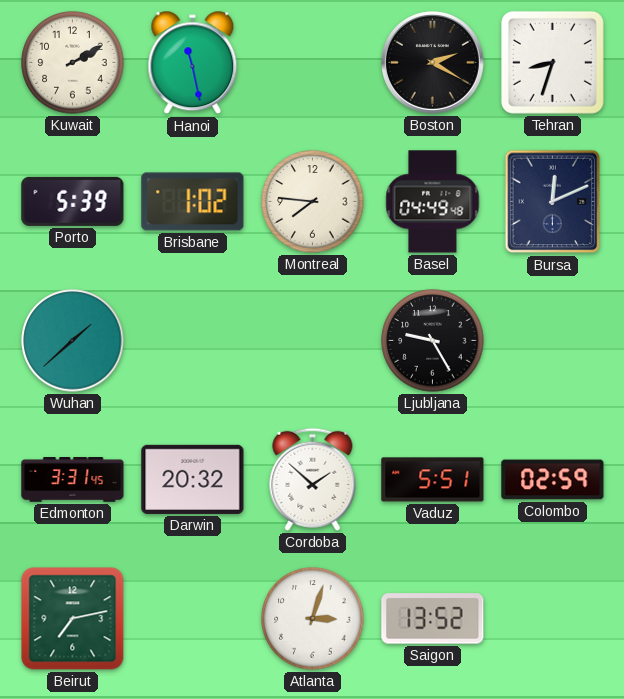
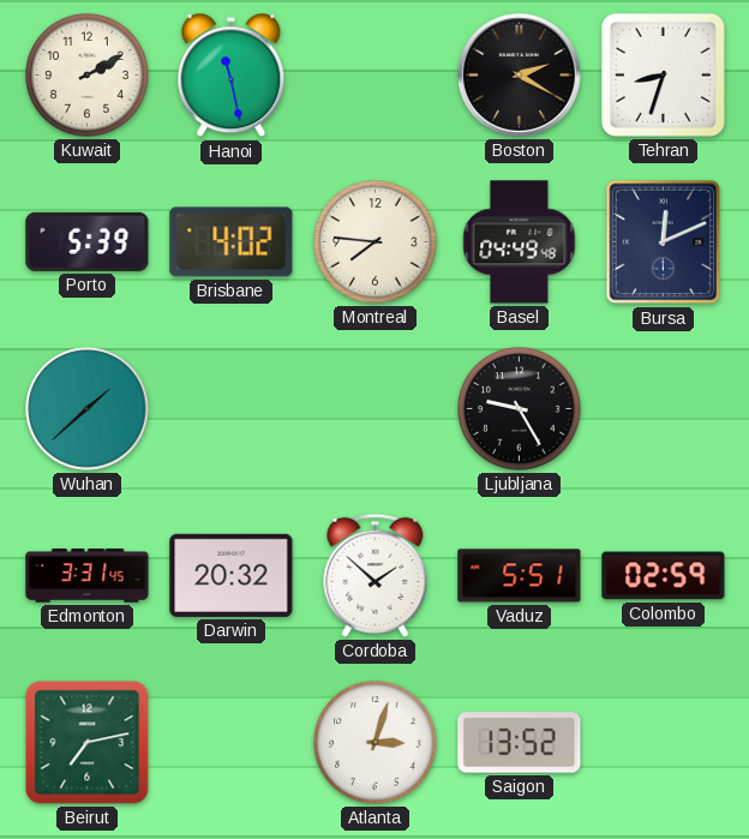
Brisbane: 1:02 -> 4:02
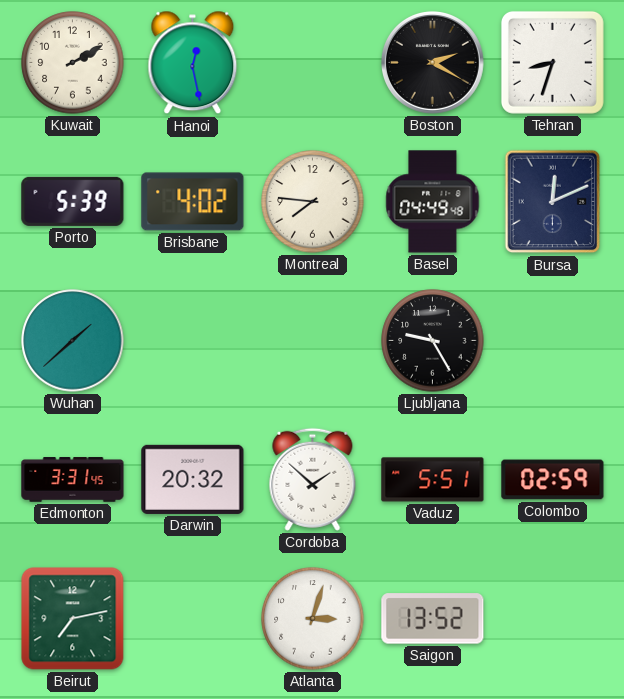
Hanoi: 11:28 -> 12:28
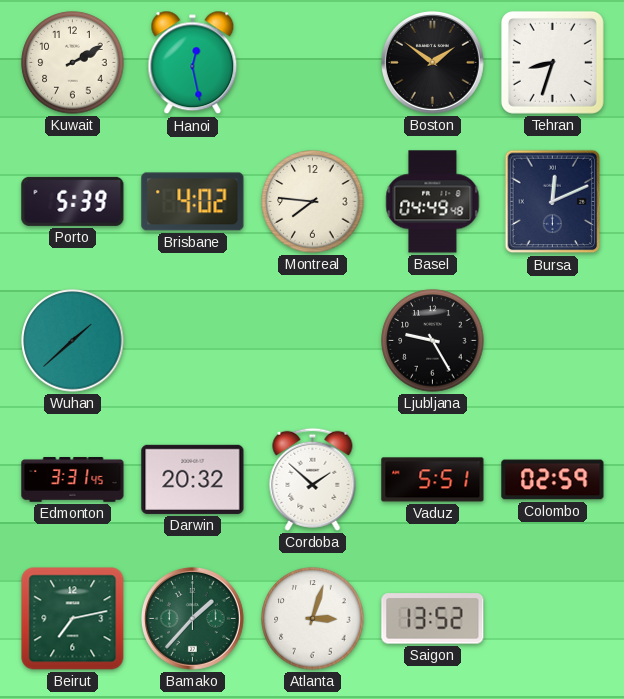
Boston: 2:20 -> 1:51
Bamako: none -> 1:37
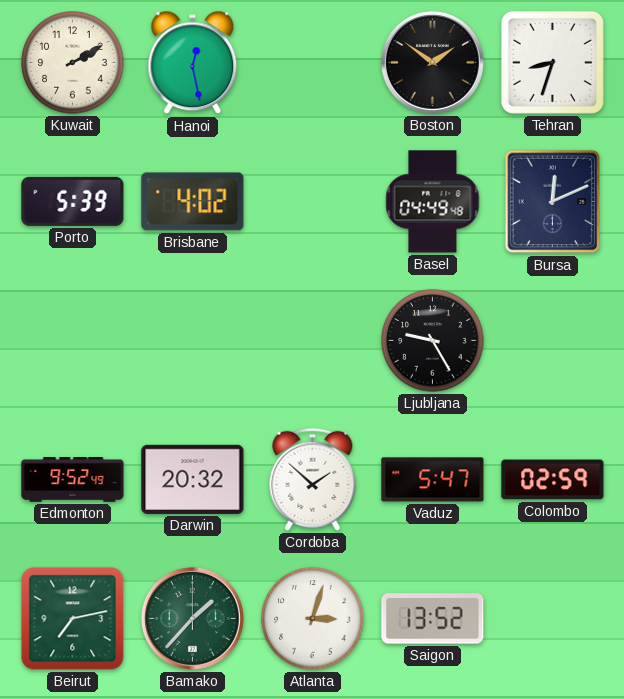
Montreal: 7:46 -> none
Wuhan: 1:38 -> none
Edmonton: 3:31 -> 9:52
Vaduz: 5:51 -> 5:47
